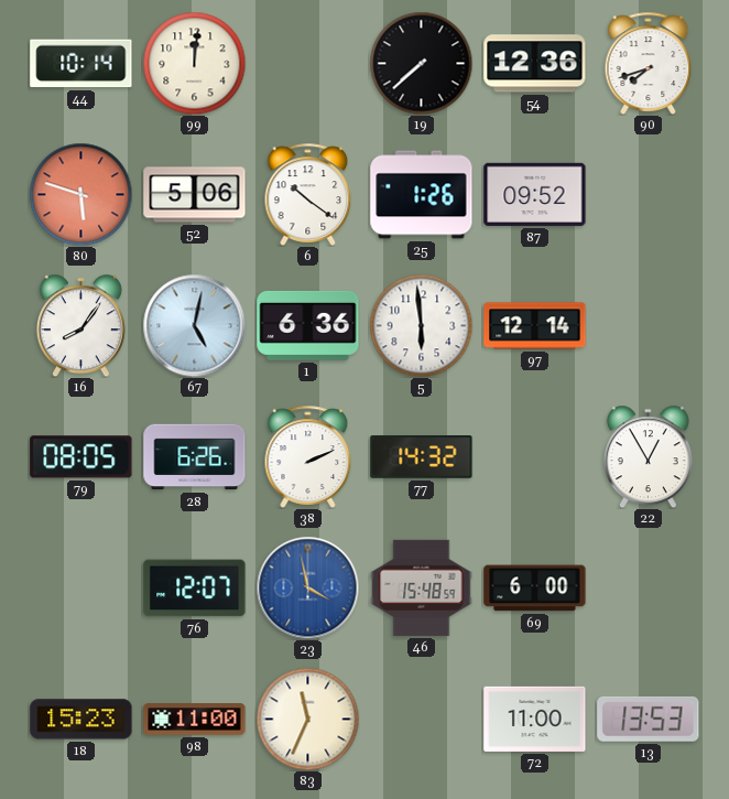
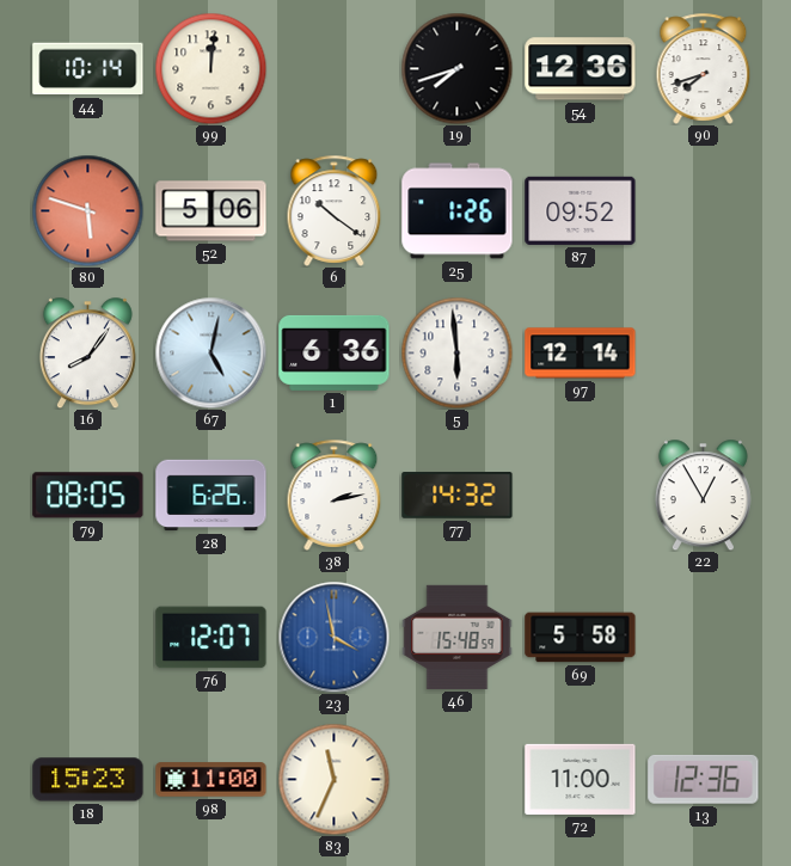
19: 7:38 -> 7:42
38: 2:11 -> 2:13
69: 6:00 -> 5:58
13: 13:53 -> 12:36
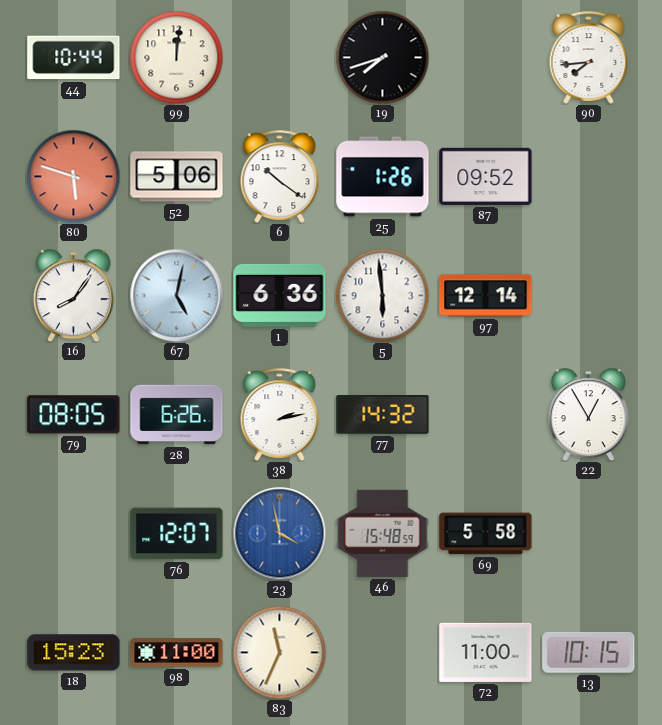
44: 10:14 -> 10:44
54: 12:36 -> none
90: 7:42 -> 7:44
13: 12:36 -> 10:15
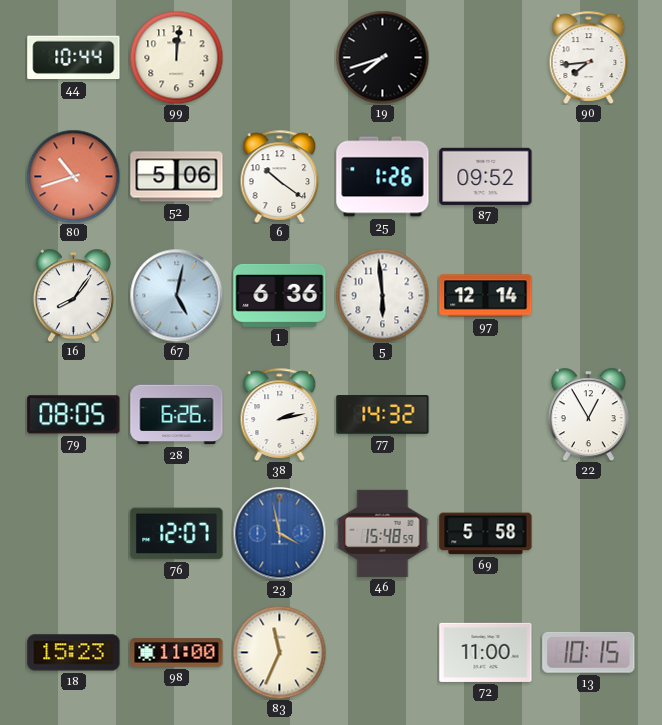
80: 5:48 -> 10:42
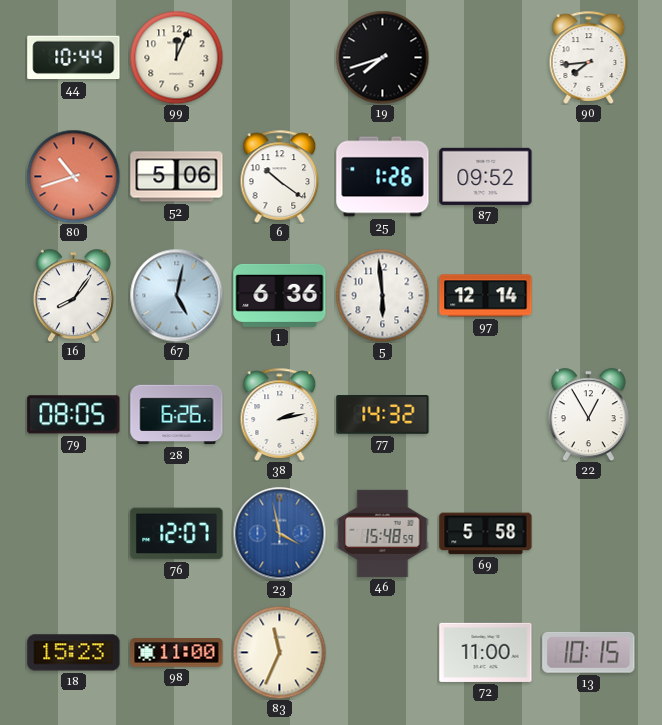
99: 12:01 -> 12:04
